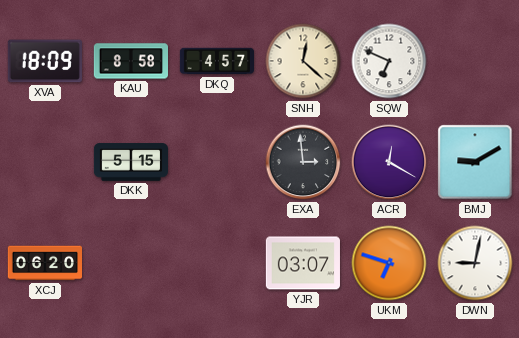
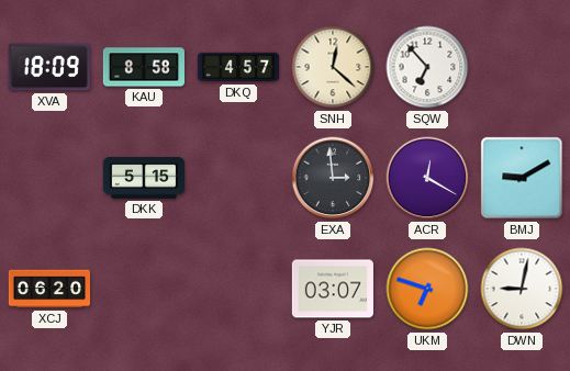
SQW: 6:49 -> 6:53
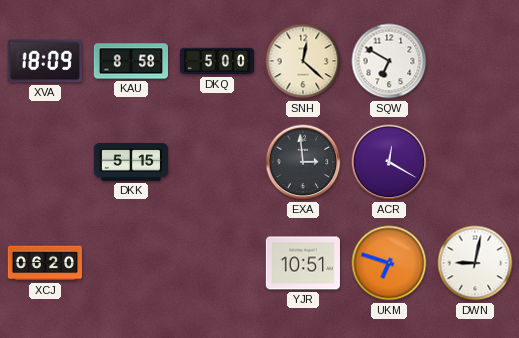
DKQ: 4:57 -> 5:00
SQW: 6:53 -> 6:50
BMJ: 9:10 -> none
YJR: 03:07 -> 10:51
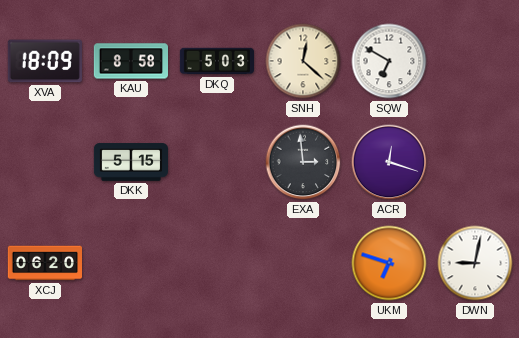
DKQ: 5:00 -> 5:03
ACR: 12:20 -> 12:18
YJR: 10:51 -> none
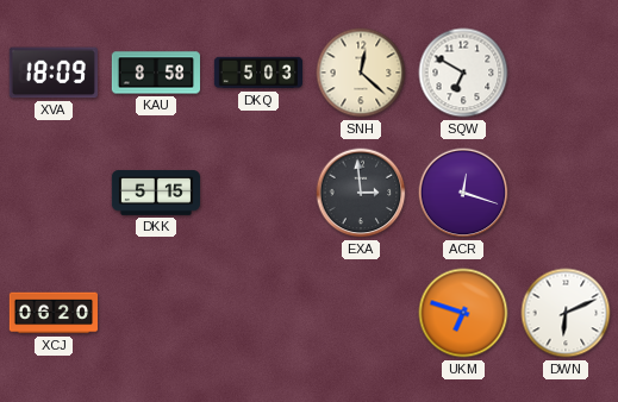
DWN: 9:02 -> 6:11
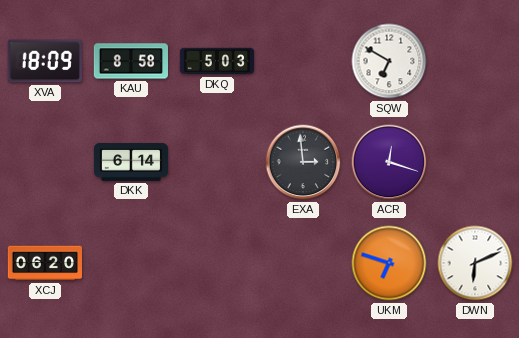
SNH: 12:22 -> none
DKK: 5:15 -> 6:14
